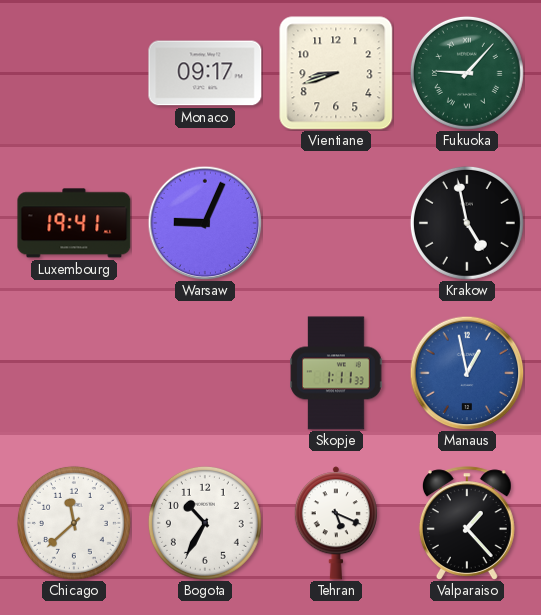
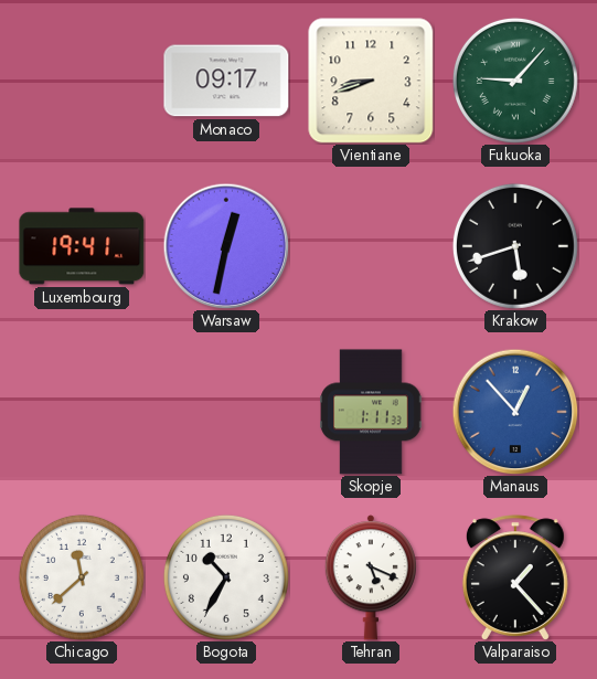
Warsaw: 9:04 -> 12:32
Krakow: 4:58 -> 5:42
Manaus: 12:58 -> 12:53
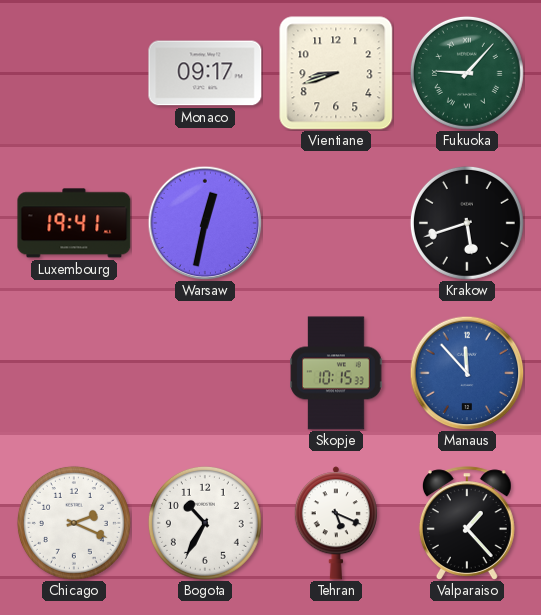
Skopje: 1:11 -> 10:15
Manaus: 12:53 -> 11:53
Chicago: 11:38 -> 2:19
